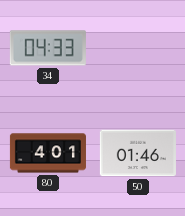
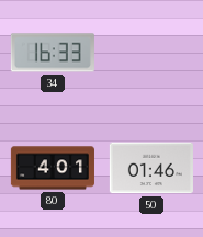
34: 04:33 -> 16:33
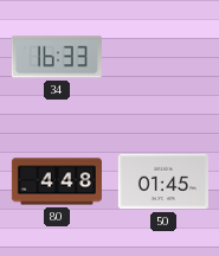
80: 4:01 -> 4:48
50: 01:46 -> 01:45
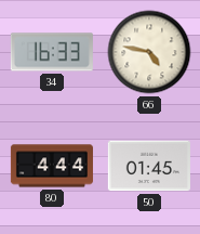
66: none -> 4:47
80: 4:48 -> 4:44
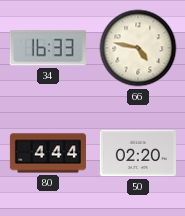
50: 01:45 -> 02:20
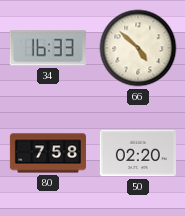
66: 4:47 -> 4:52
80: 4:44 -> 7:58
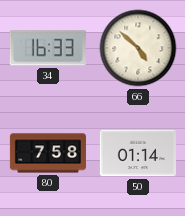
50: 02:20 -> 01:14
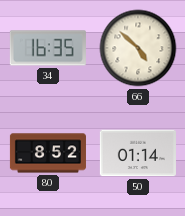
34: 16:33 -> 16:35
80: 7:58 -> 8:52
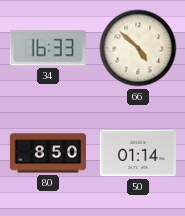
34: 16:35 -> 16:33
80: 8:52 -> 8:50
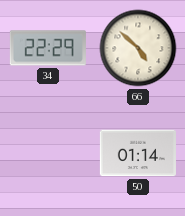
34: 16:33 -> 22:29
80: 8:50 -> none
